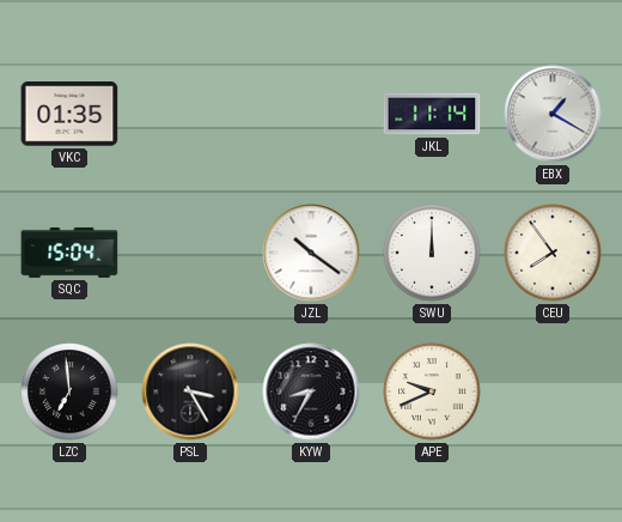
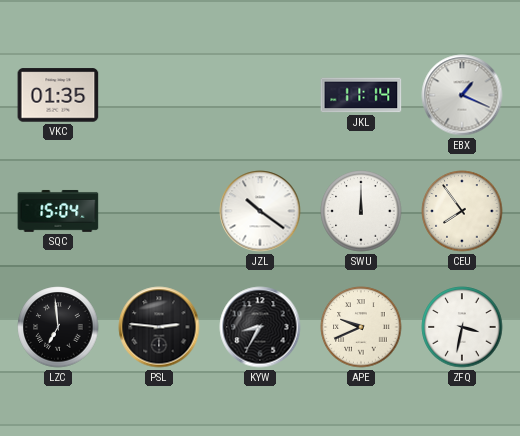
EBX: 1:20 -> 1:19
PSL: 3:25 -> 2:46
ZFQ: none -> 3:32
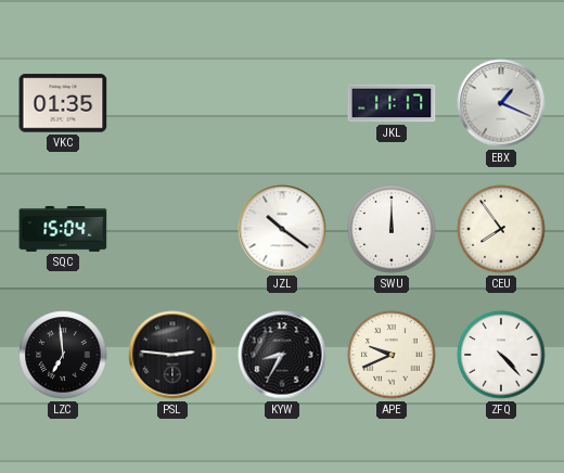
JKL: 11:14 -> 11:17
ZFQ: 3:32 -> 4:23
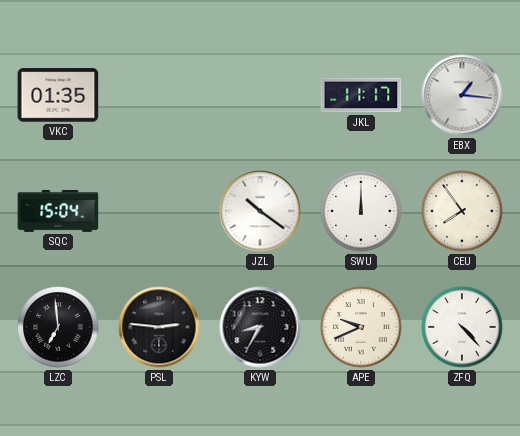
EBX: 1:19 -> 1:16
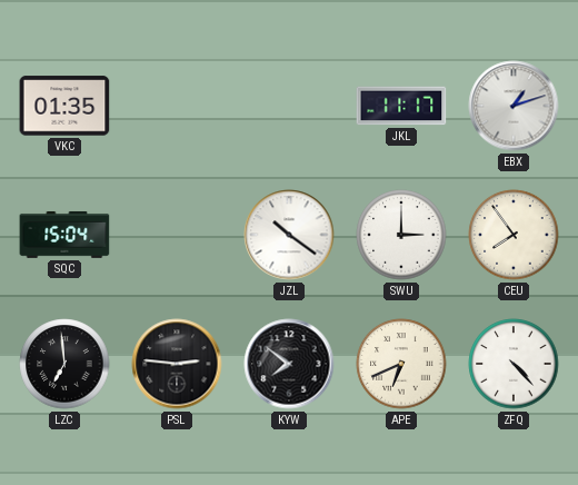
EBX: 1:16 -> 1:12
SWU: 12:00 -> 3:00
KYW: 8:35 -> 7:51
APE: 9:41 -> 6:41
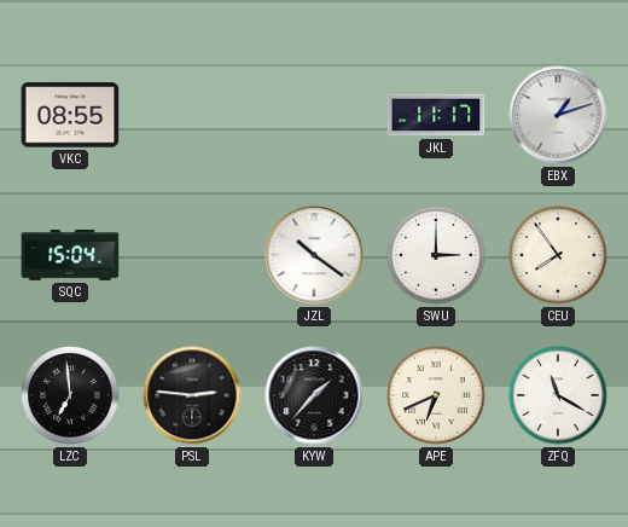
VKC: 01:35 -> 08:55
KYW: 7:51 -> 1:37
ZFQ: 4:23 -> 11:20
